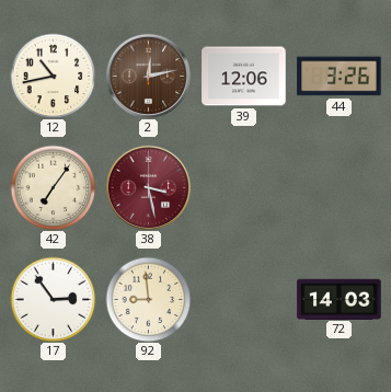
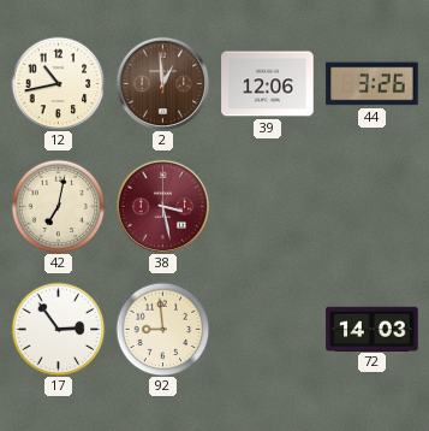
2: 12:13 -> 12:59
42: 7:06 -> 7:02
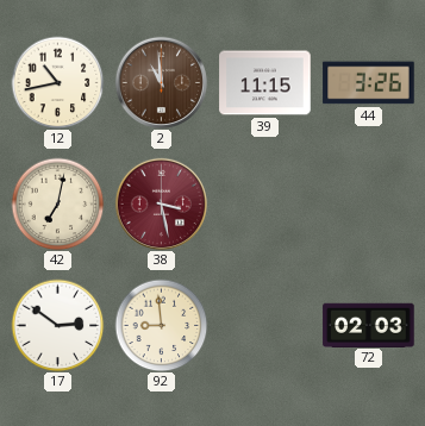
2: 12:59 -> 10:59
39: 12:06 -> 11:15
17: 2:54 -> 2:51
72: 14:03 -> 02:03
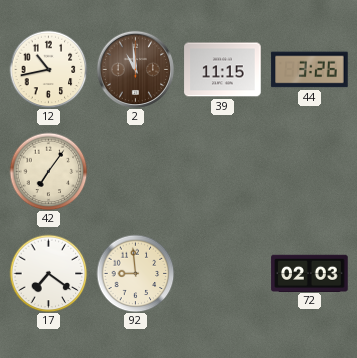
42: 7:02 -> 7:06
38: 3:28 -> none
17: 2:51 -> 7:21
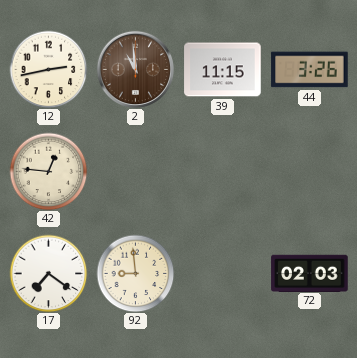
12: 10:43 -> 2:43
42: 7:06 -> 12:46
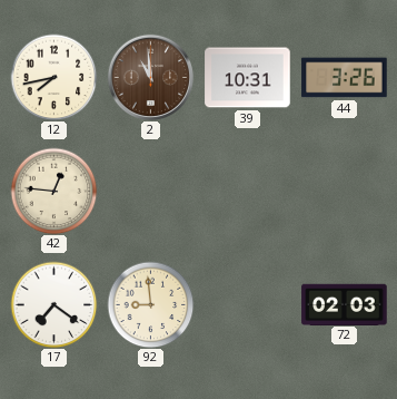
12: 2:43 -> 7:43
39: 11:15 -> 10:31
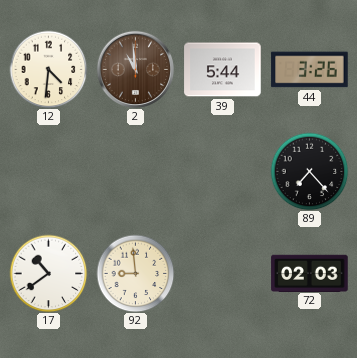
12: 7:43 -> 4:31
39: 10:31 -> 5:44
42: 12:46 -> none
89: none -> 7:23
17: 7:21 -> 10:39
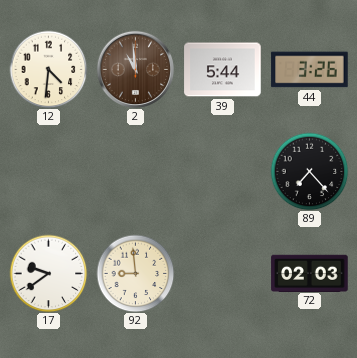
17: 10:39 -> 9:39
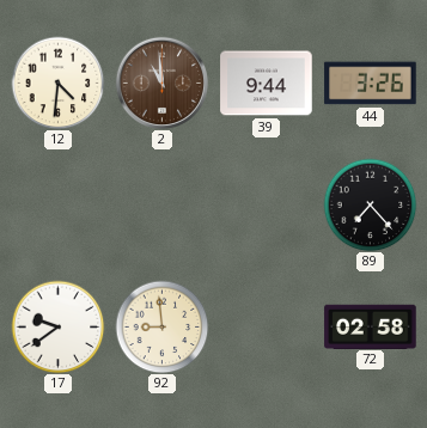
39: 5:44 -> 9:44
72: 02:03 -> 02:58
